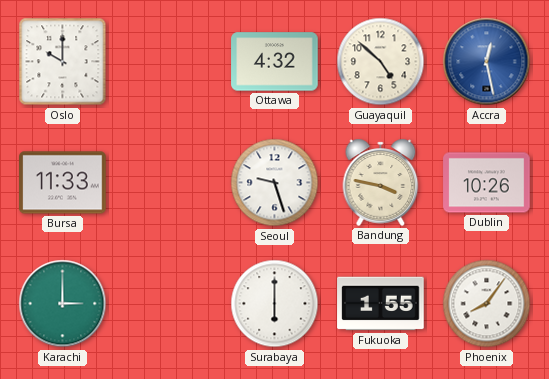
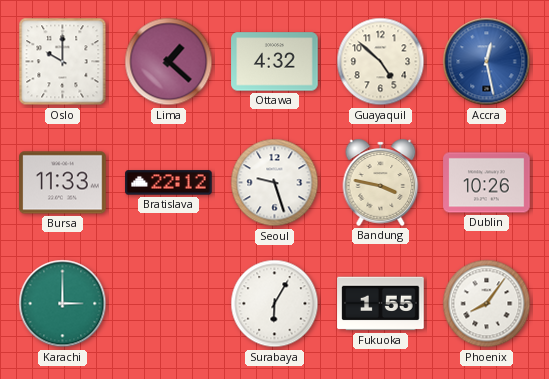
Lima: none -> 1:22
Bratislava: none -> 22:12
Surabaya: 6:00 -> 6:05
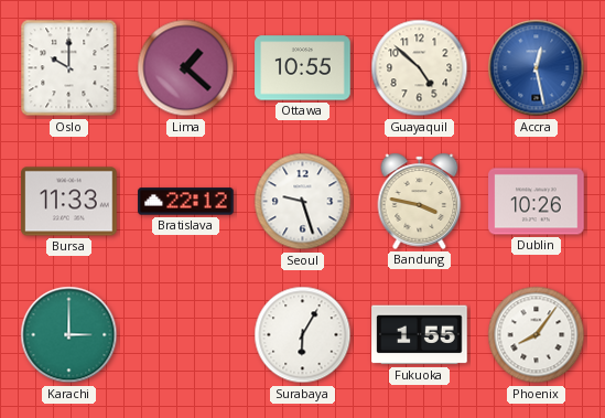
Ottawa: 4:32 -> 10:55
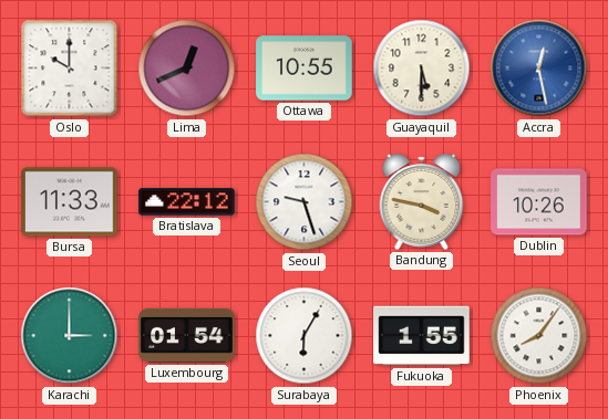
Lima: 1:22 -> 12:41
Guayaquil: 4:52 -> 5:30
Luxembourg: none -> 01:54
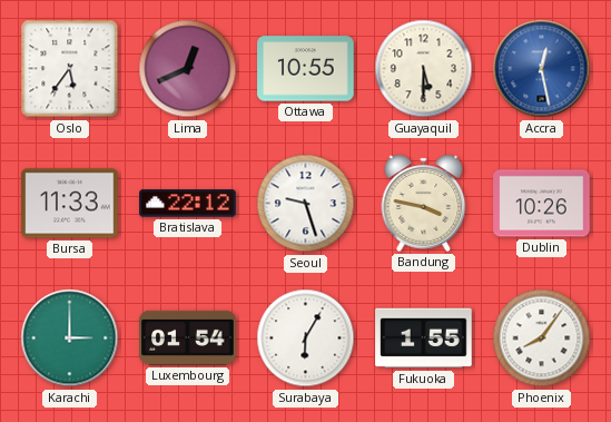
Oslo: 10:00 -> 5:36
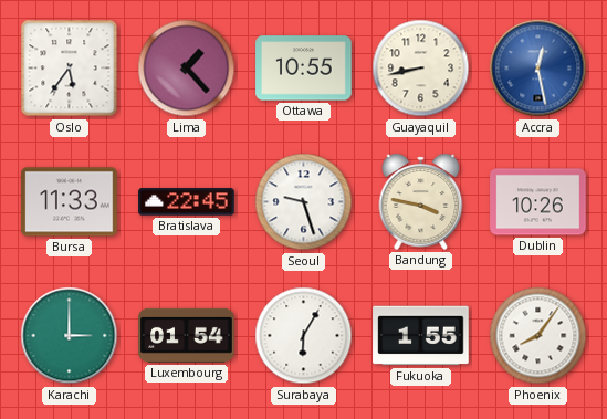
Lima: 12:41 -> 1:23
Guayaquil: 5:30 -> 8:43
Bratislava: 22:12 -> 22:45
